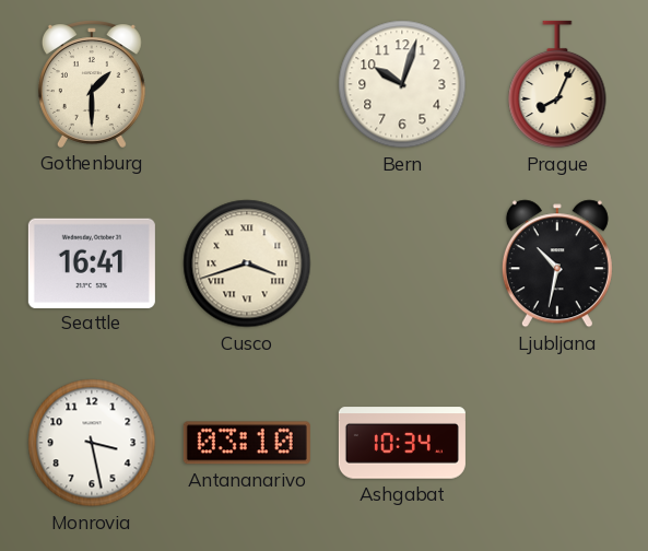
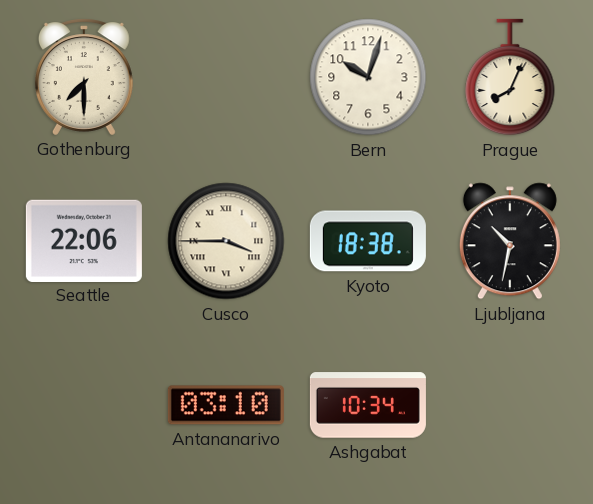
Gothenburg: 1:30 -> 7:30
Seattle: 16:41 -> 22:06
Cusco: 3:42 -> 3:45
Kyoto: none -> 18:38
Monrovia: 3:28 -> none
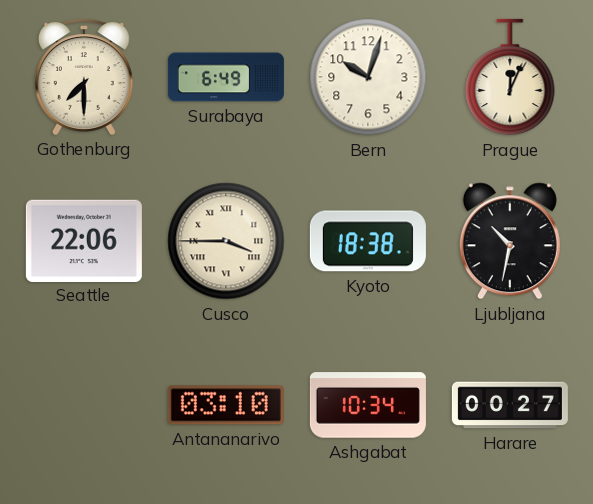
Surabaya: none -> 6:49
Prague: 8:04 -> 12:04
Harare: none -> 00:27
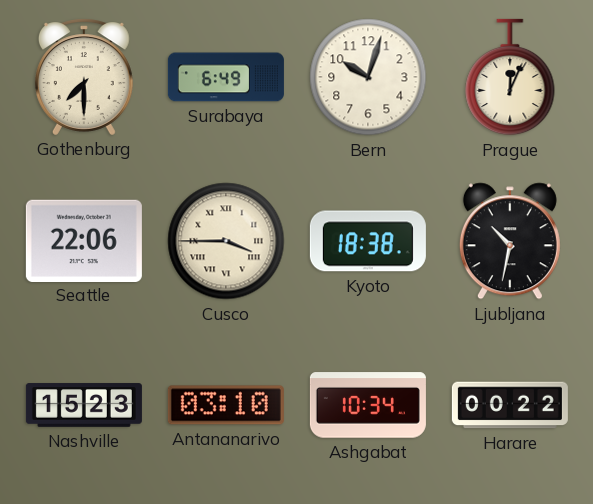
Nashville: none -> 15:23
Harare: 00:27 -> 00:22
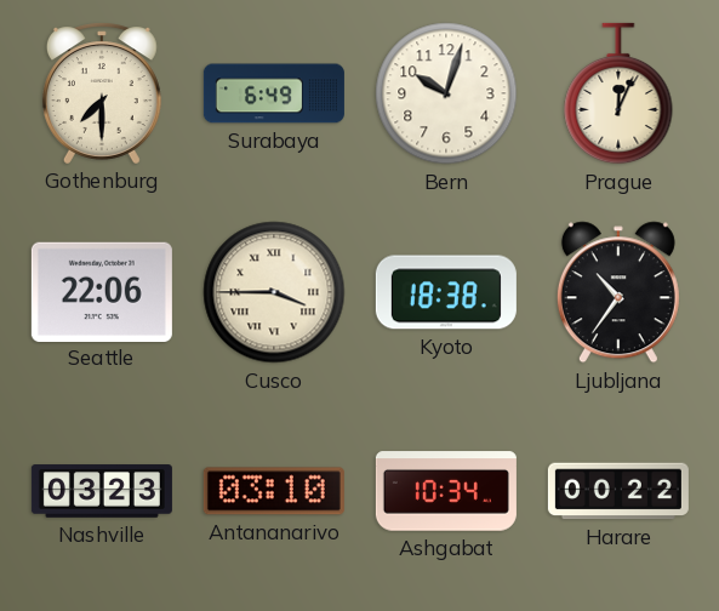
Ljubljana: 10:32 -> 10:36
Nashville: 15:23 -> 03:23
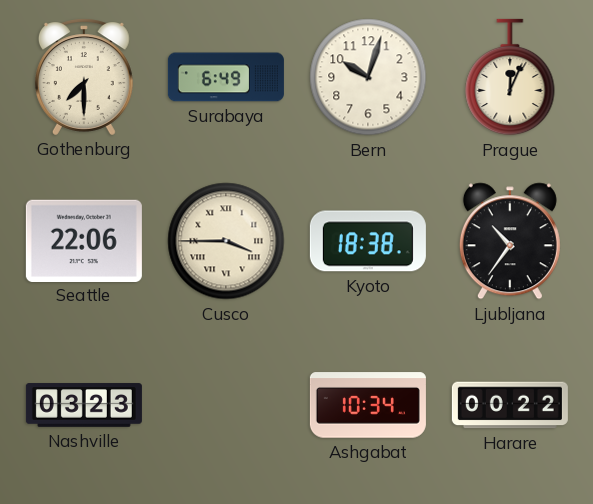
Antananarivo: 03:10 -> none
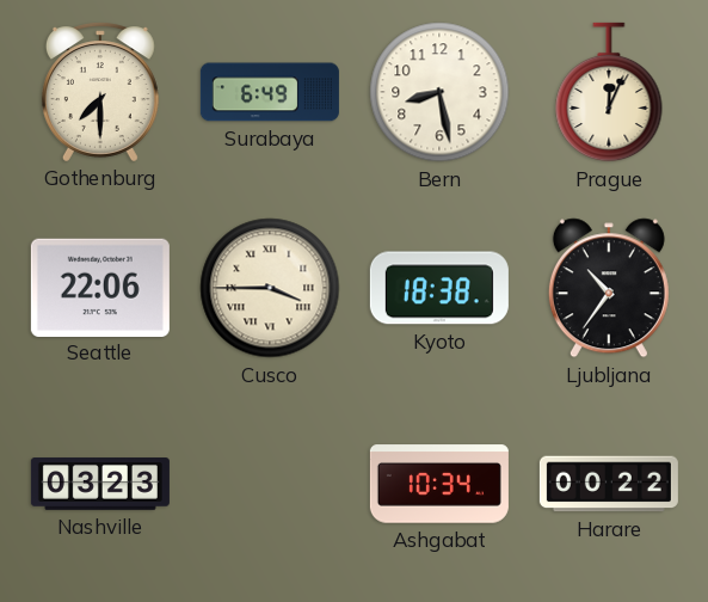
Bern: 10:03 -> 8:28
